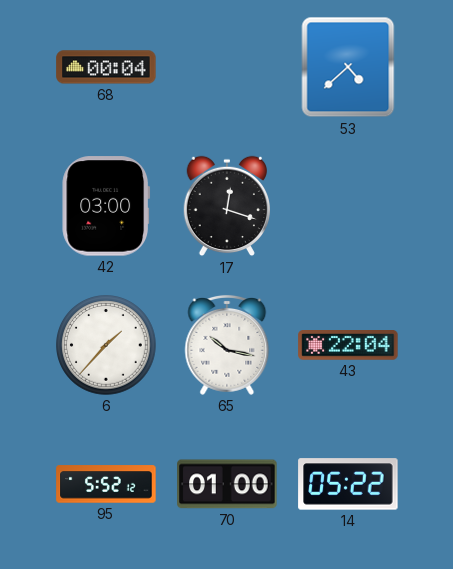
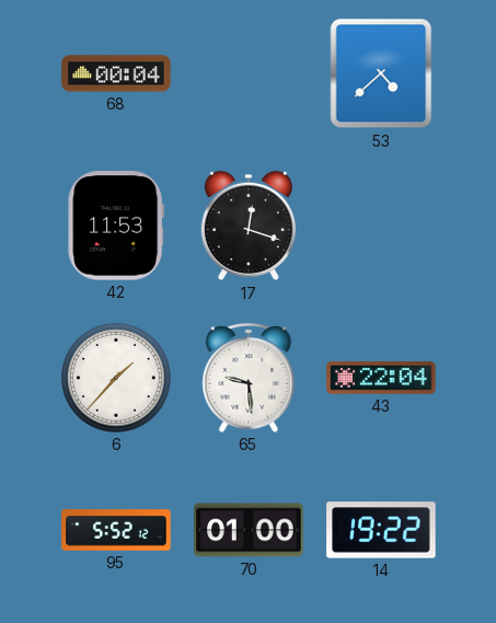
42: 03:00 -> 11:53
65: 10:17 -> 9:29
14: 05:22 -> 19:22
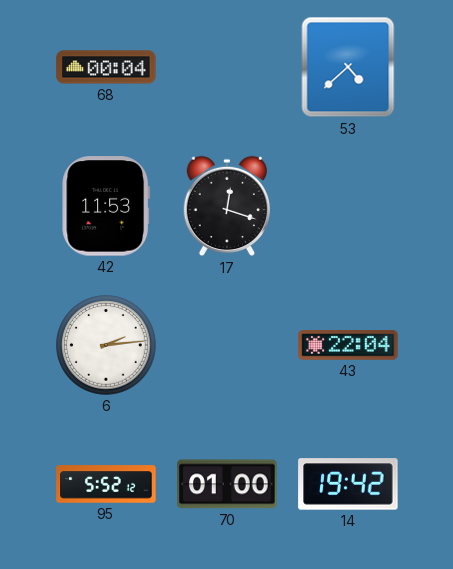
6: 1:37 -> 2:14
65: 9:29 -> none
14: 19:22 -> 19:42
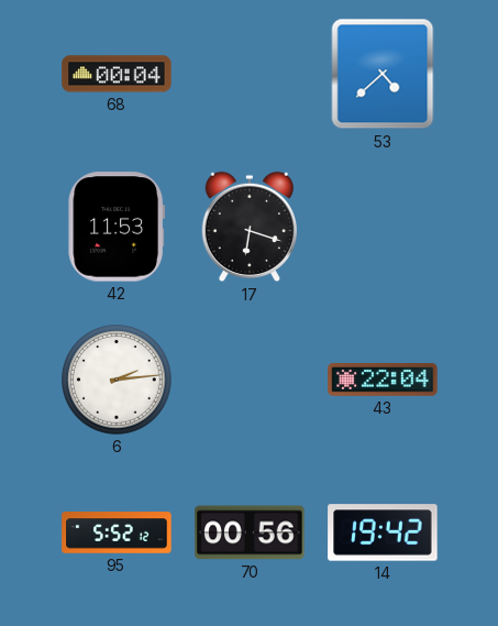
17: 12:18 -> 6:18
70: 01:00 -> 00:56
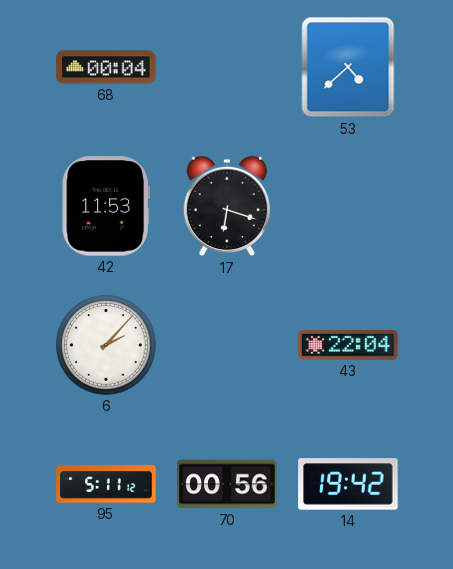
6: 2:14 -> 2:07
95: 5:52 -> 5:11
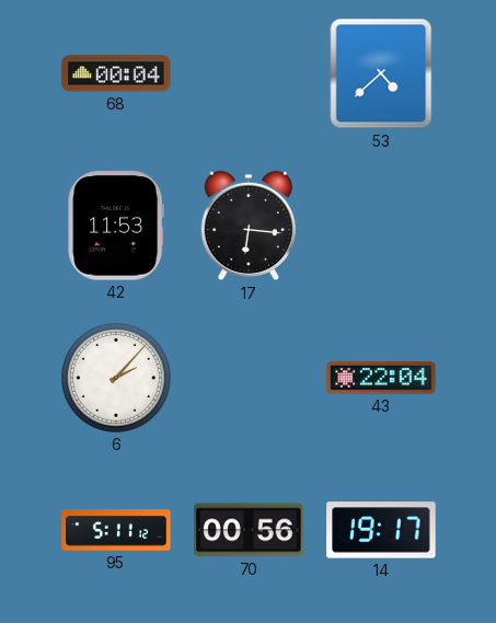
17: 6:18 -> 6:16
14: 19:42 -> 19:17
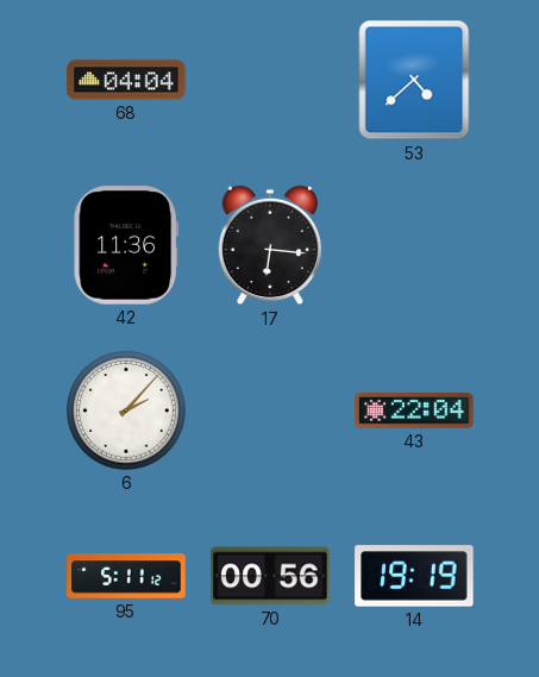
68: 00:04 -> 04:04
42: 11:53 -> 11:36
14: 19:17 -> 19:19
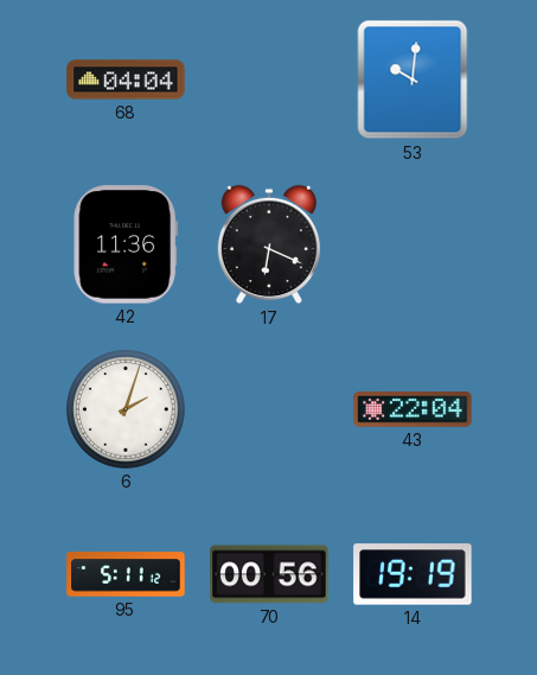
53: 4:38 -> 10:01
17: 6:16 -> 6:19
6: 2:07 -> 2:03
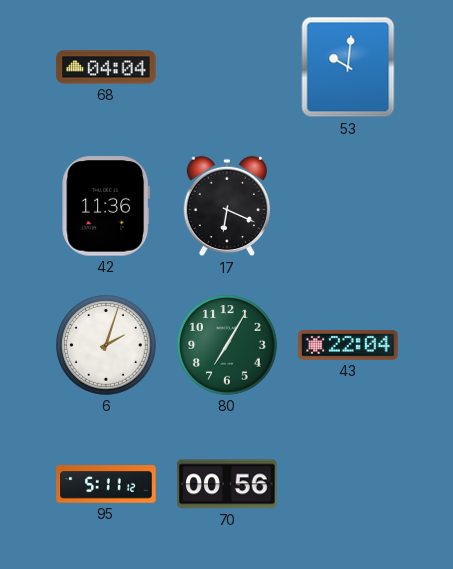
80: none -> 7:05
14: 19:19 -> none
